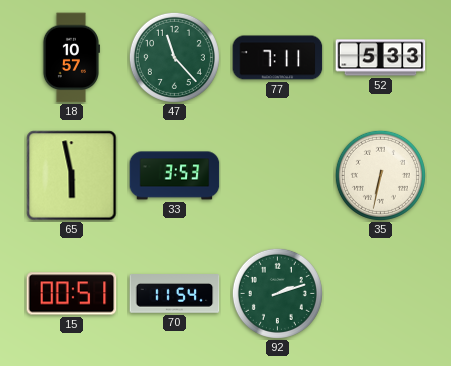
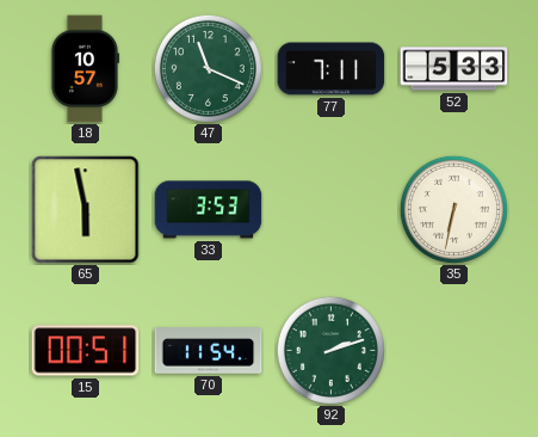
47: 11:23 -> 11:19
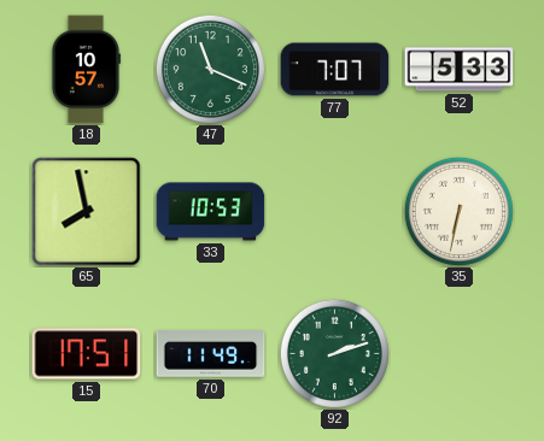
77: 7:11 -> 7:07
65: 5:58 -> 7:58
33: 3:53 -> 10:53
15: 00:51 -> 17:51
70: 11:54 -> 11:49
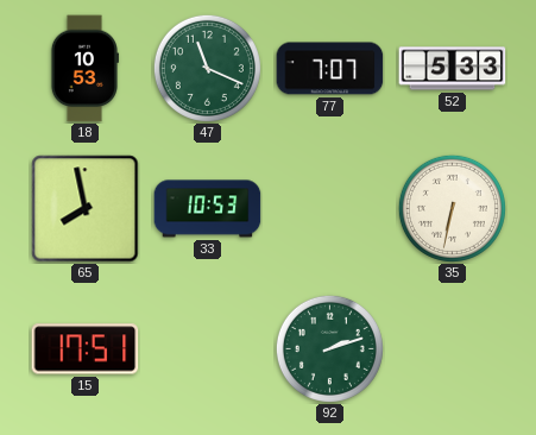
18: 10:57 -> 10:53
70: 11:49 -> none
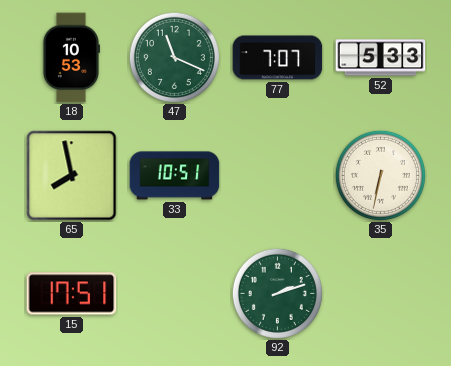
33: 10:53 -> 10:51
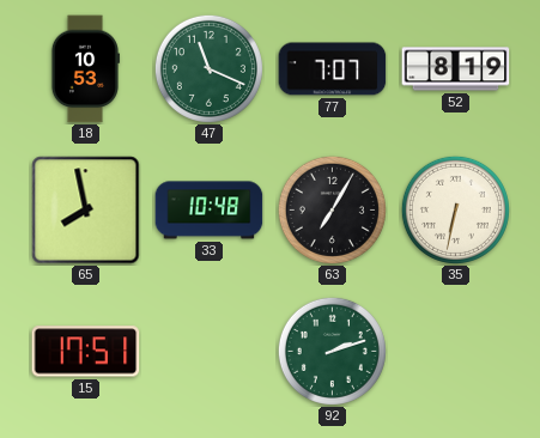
52: 5:33 -> 8:19
33: 10:51 -> 10:48
63: none -> 7:05
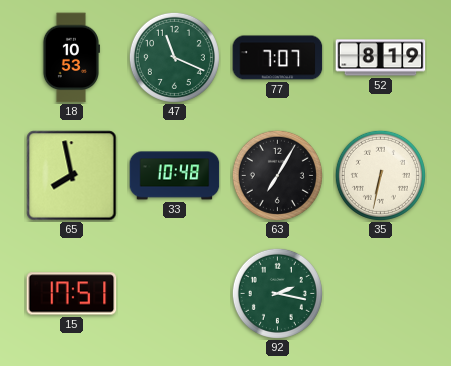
92: 2:12 -> 2:17
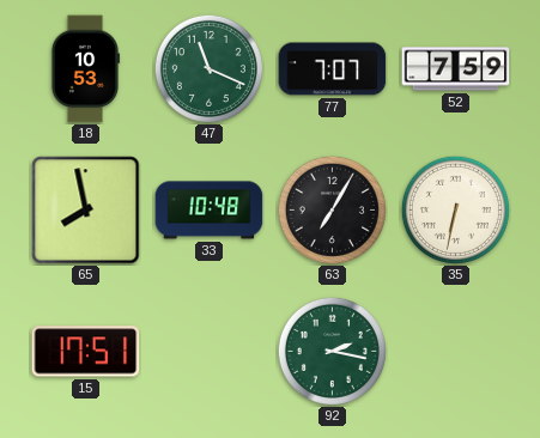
52: 8:19 -> 7:59
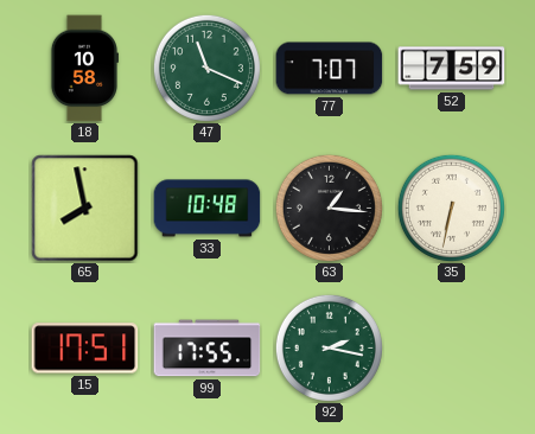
18: 10:53 -> 10:58
63: 7:05 -> 1:16
99: none -> 17:55
